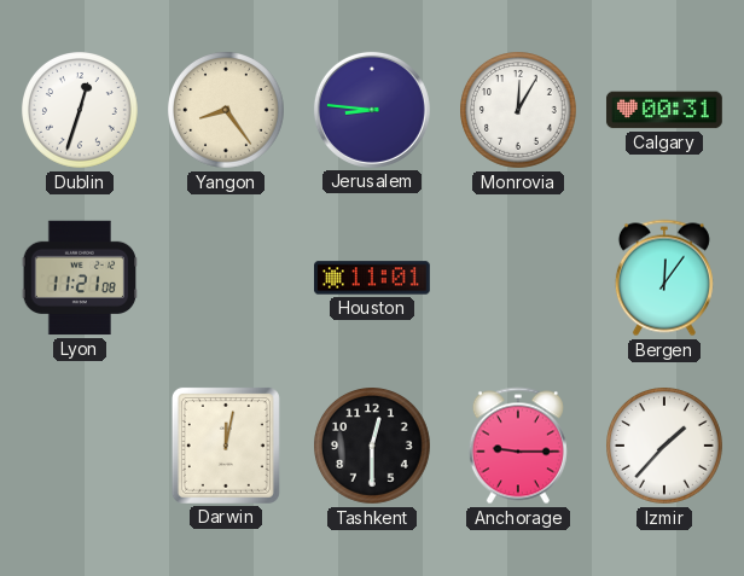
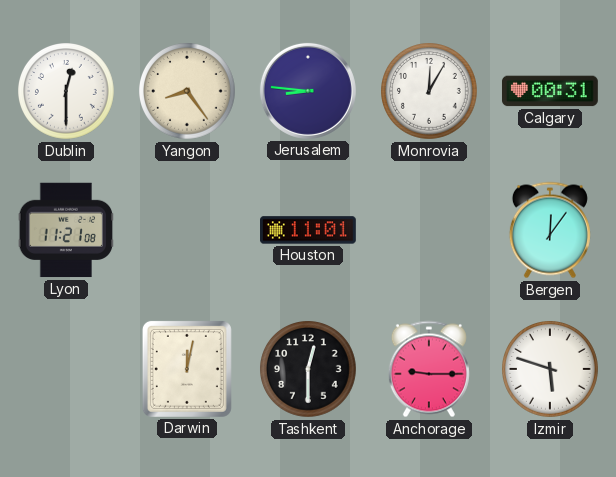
Dublin: 12:33 -> 12:30
Izmir: 1:37 -> 5:48
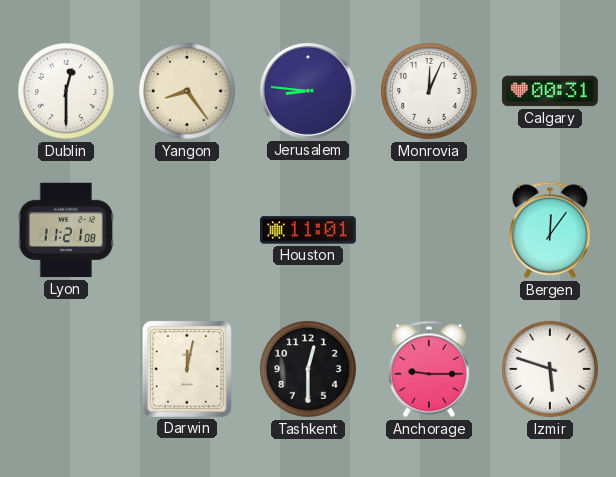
Monrovia: 12:05 -> 12:04
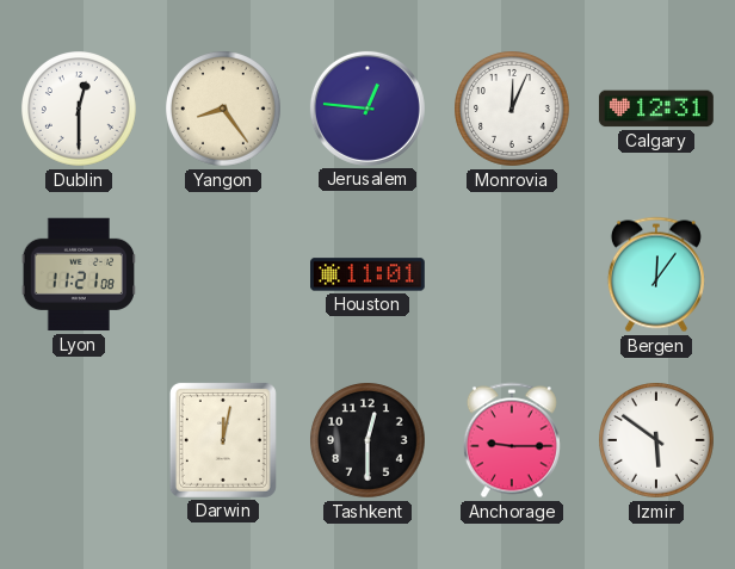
Jerusalem: 8:46 -> 12:46
Calgary: 00:31 -> 12:31
Izmir: 5:48 -> 5:51
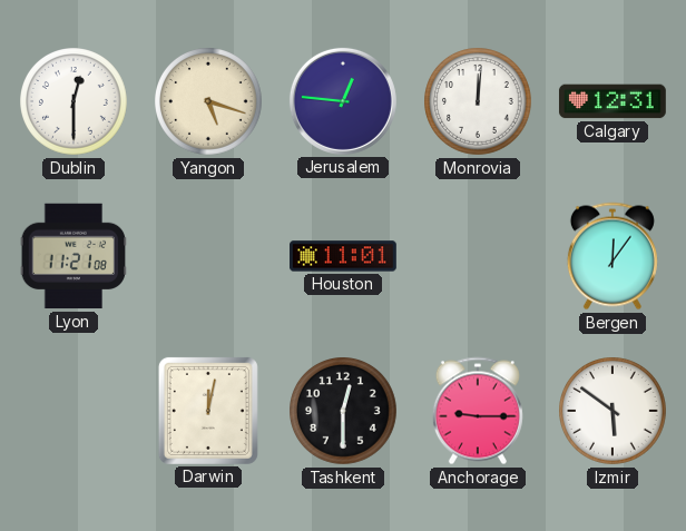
Yangon: 8:24 -> 5:18
Monrovia: 12:04 -> 12:01
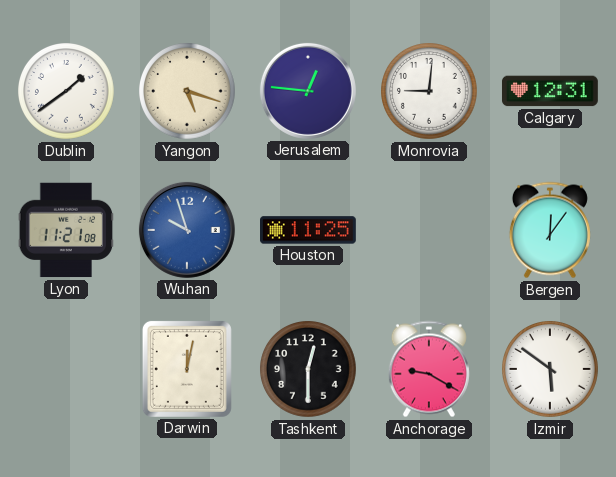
Dublin: 12:30 -> 1:39
Monrovia: 12:01 -> 9:01
Wuhan: none -> 9:57
Houston: 11:01 -> 11:25
Anchorage: 9:15 -> 9:20
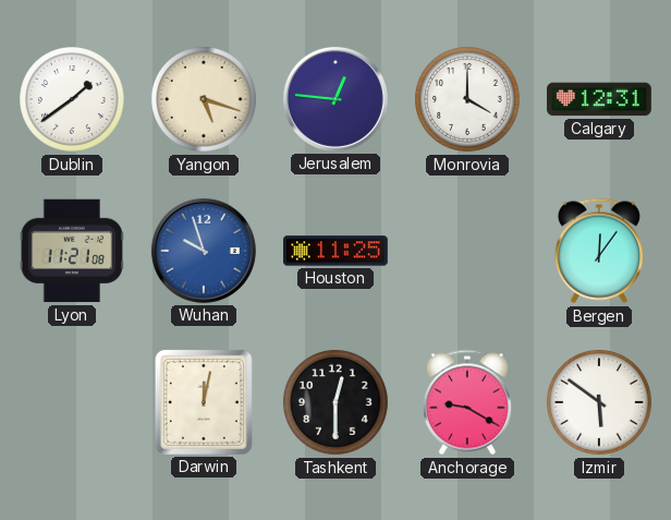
Monrovia: 9:01 -> 4:00
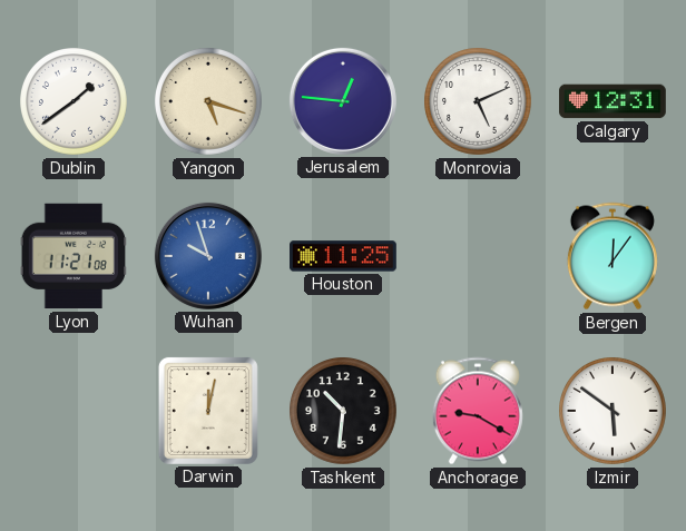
Monrovia: 4:00 -> 5:11
Tashkent: 12:30 -> 10:31
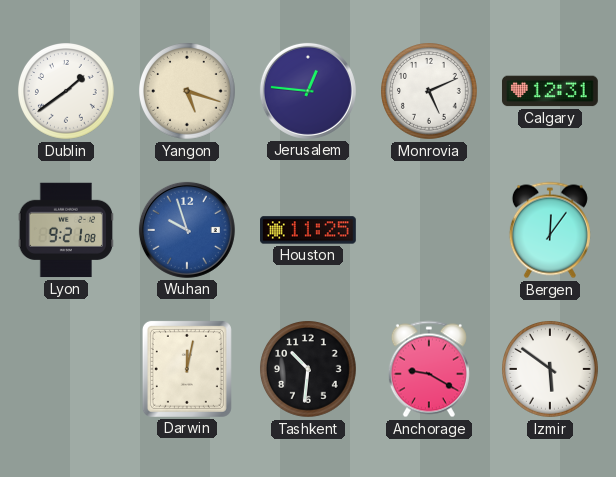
Lyon: 11:21 -> 9:21
